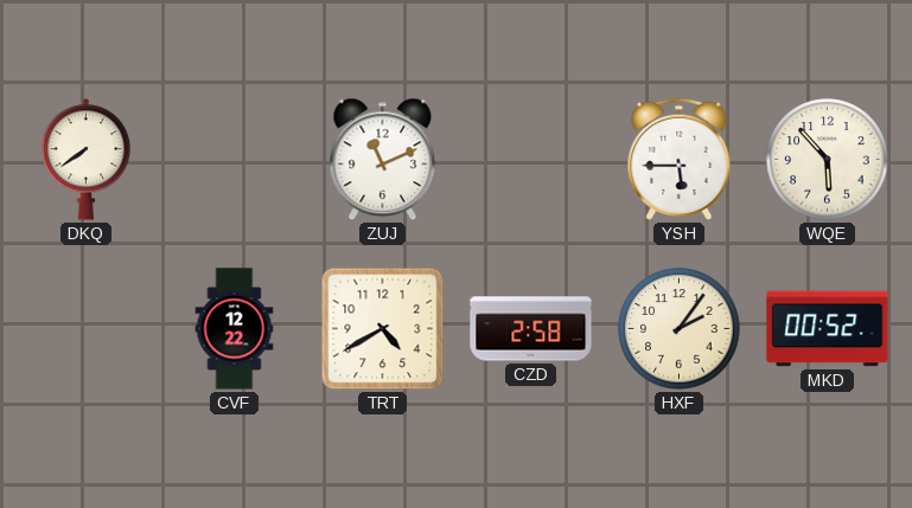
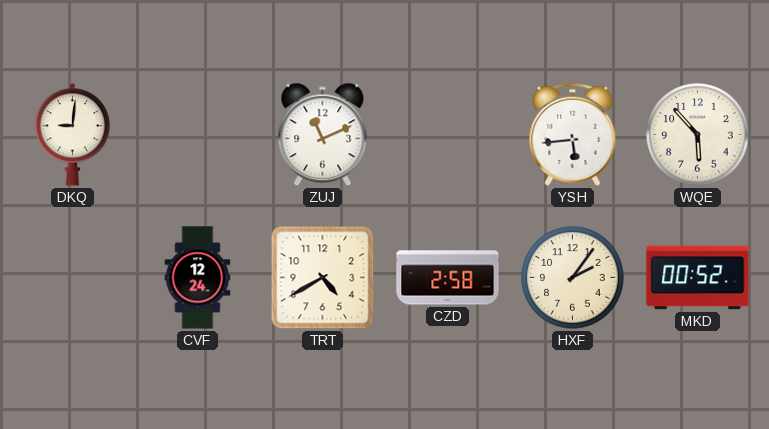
DKQ: 7:39 -> 9:01
YSH: 5:45 -> 5:44
CVF: 12:22 -> 12:24
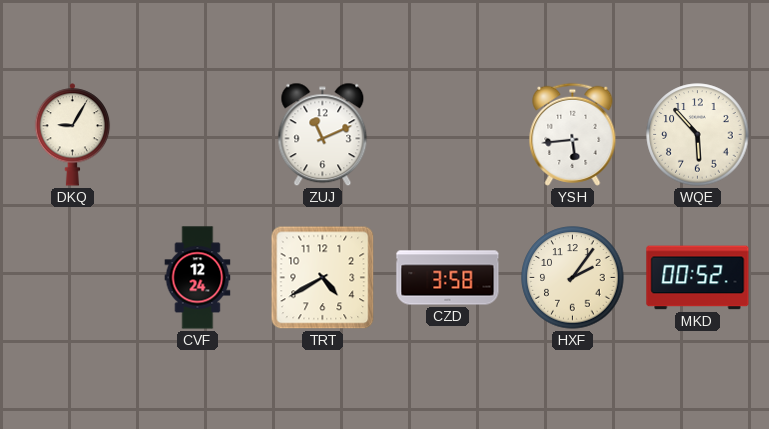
DKQ: 9:01 -> 9:05
CZD: 2:58 -> 3:58
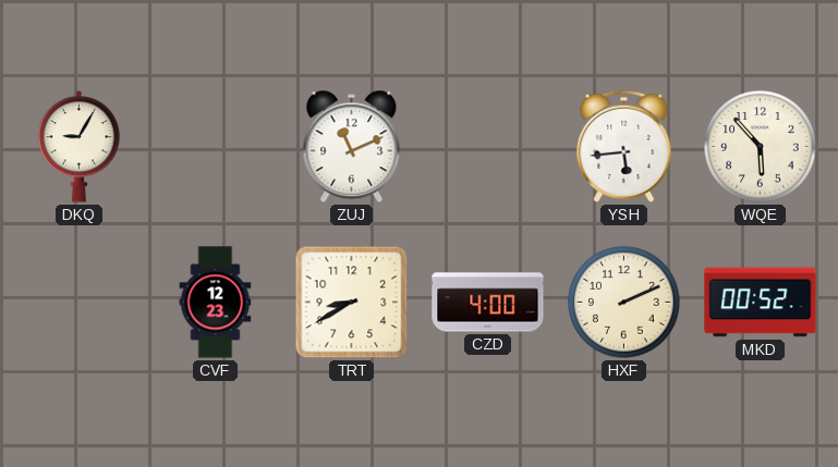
CVF: 12:24 -> 12:23
TRT: 4:40 -> 8:40
CZD: 3:58 -> 4:00
HXF: 2:06 -> 2:11
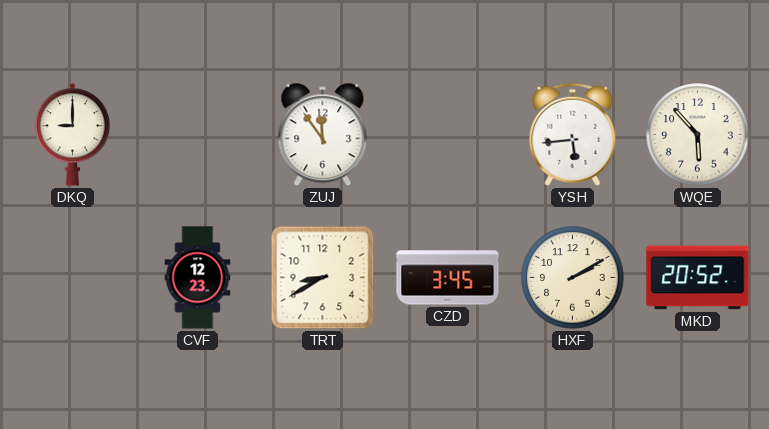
DKQ: 9:05 -> 9:00
ZUJ: 11:11 -> 11:54
CZD: 4:00 -> 3:45
HXF: 2:11 -> 2:10
MKD: 00:52 -> 20:52
